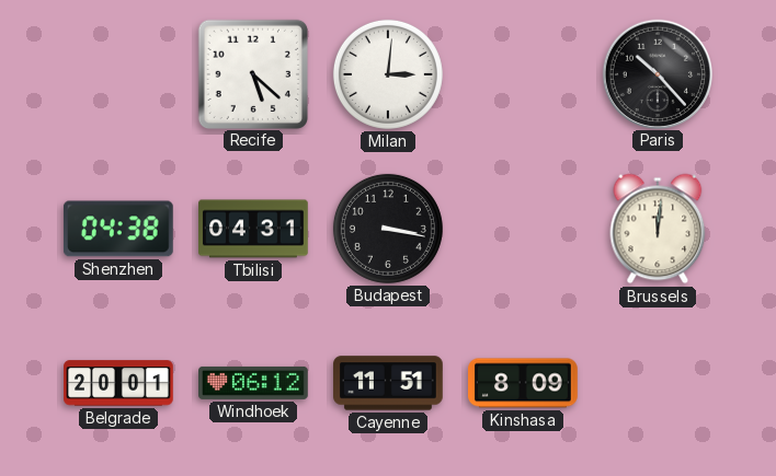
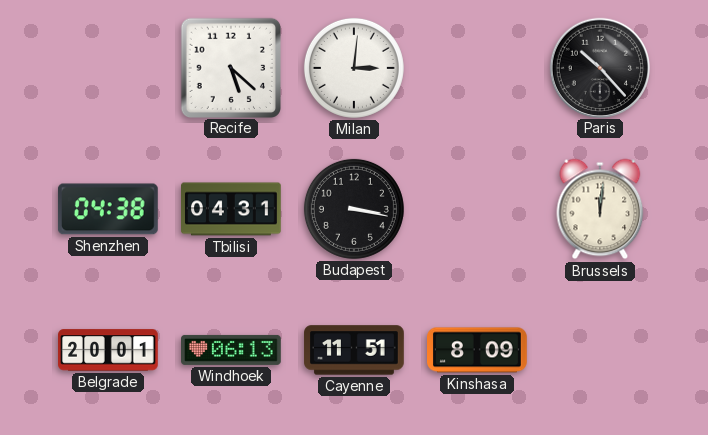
Windhoek: 06:12 -> 06:13
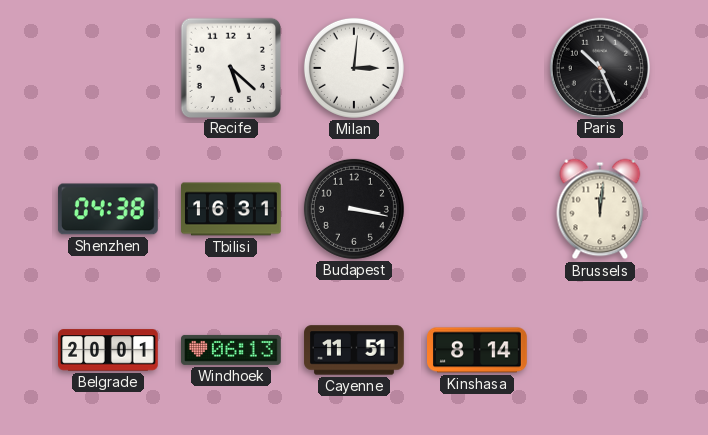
Paris: 10:23 -> 10:26
Tbilisi: 04:31 -> 16:31
Kinshasa: 8:09 -> 8:14
